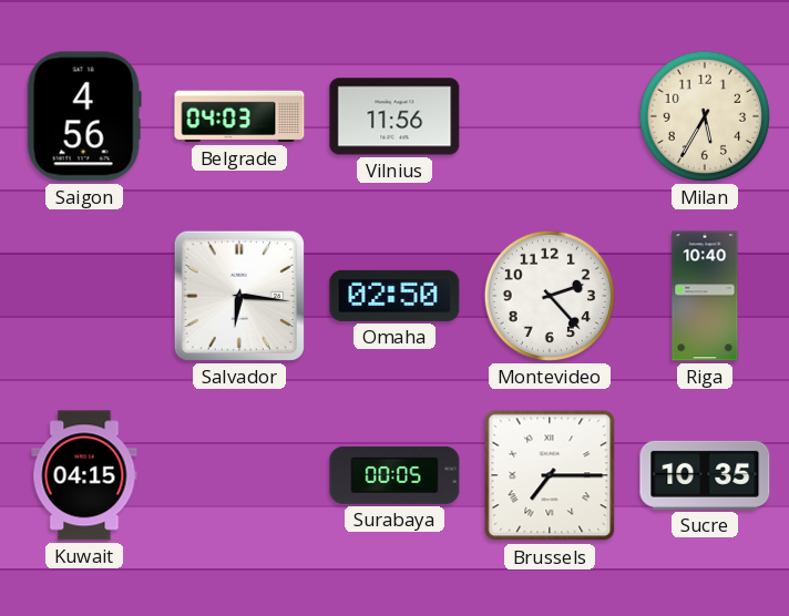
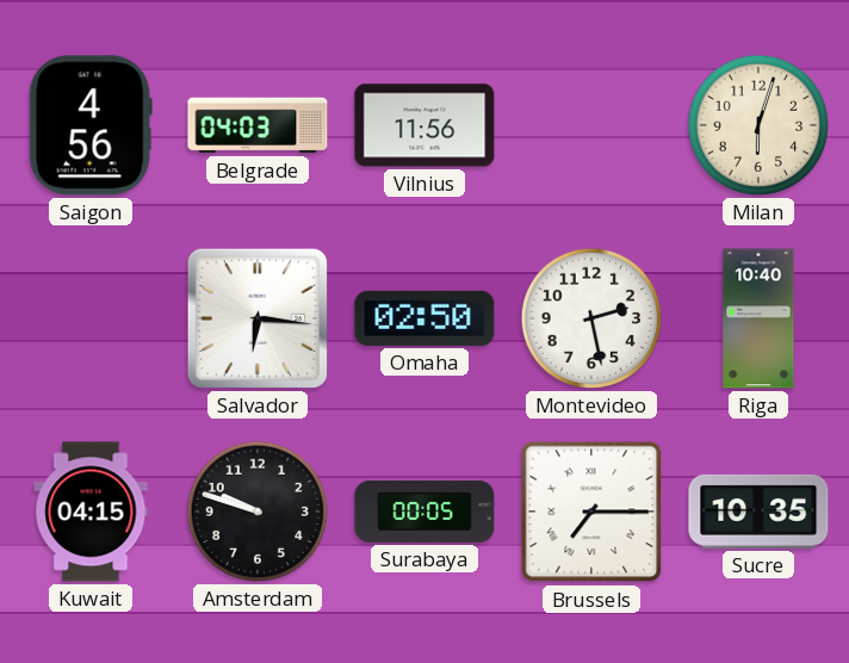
Milan: 5:35 -> 6:03
Montevideo: 2:23 -> 2:28
Amsterdam: none -> 9:48
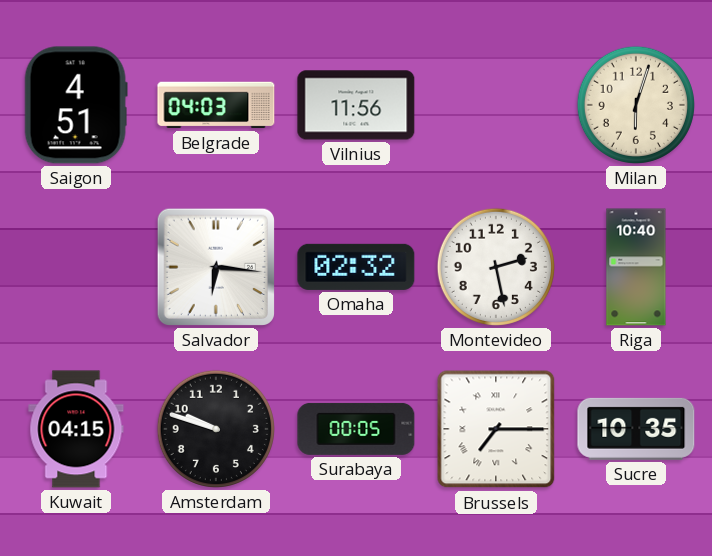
Saigon: 4:56 -> 4:51
Omaha: 02:50 -> 02:32
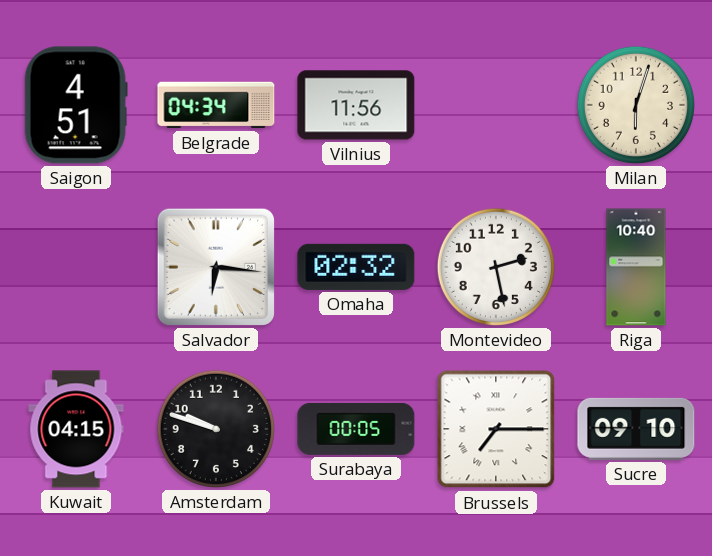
Belgrade: 04:03 -> 04:34
Sucre: 10:35 -> 09:10
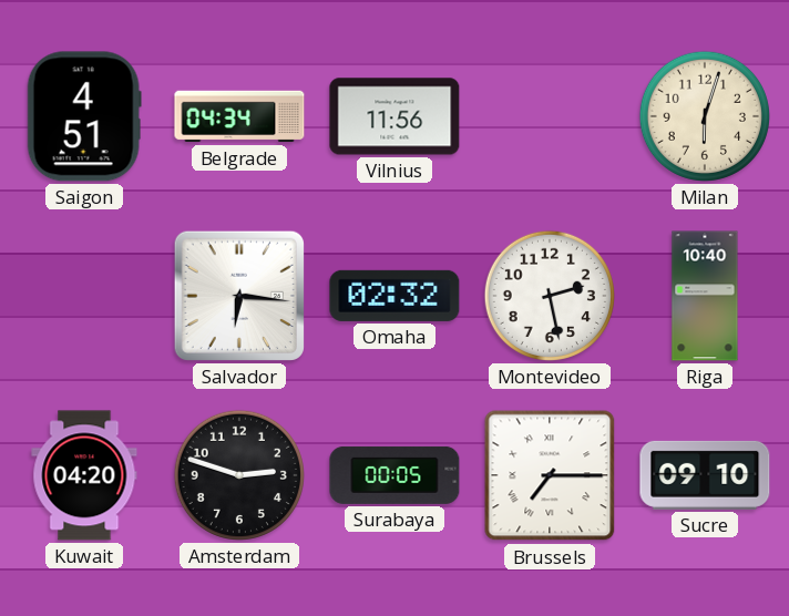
Kuwait: 04:15 -> 04:20
Amsterdam: 9:48 -> 2:48
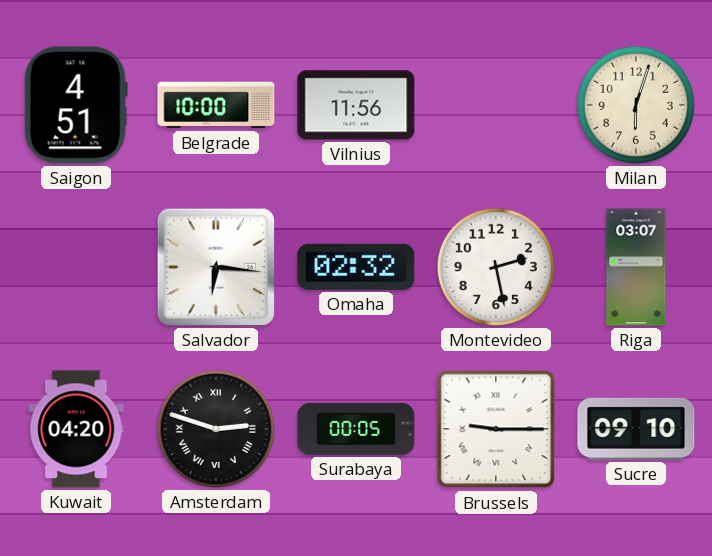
Belgrade: 04:34 -> 10:00
Riga: 10:40 -> 03:07
Amsterdam numerals: Arabic -> Roman
Brussels: 7:15 -> 9:15
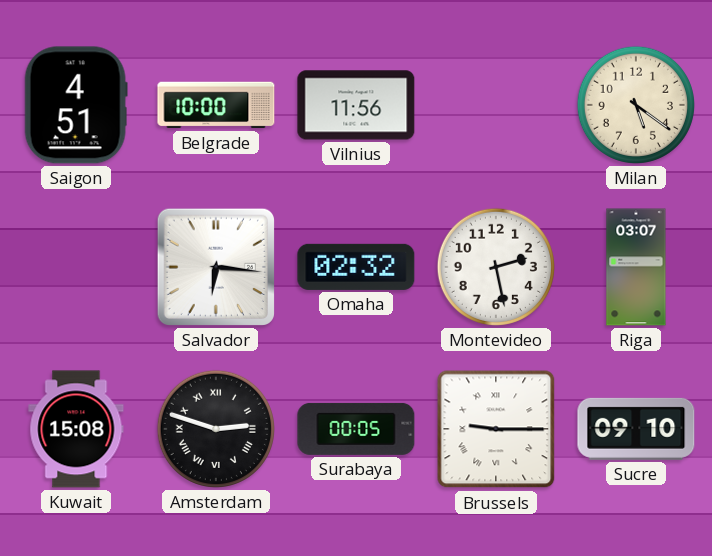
Milan: 6:03 -> 5:21
Kuwait: 04:20 -> 15:08
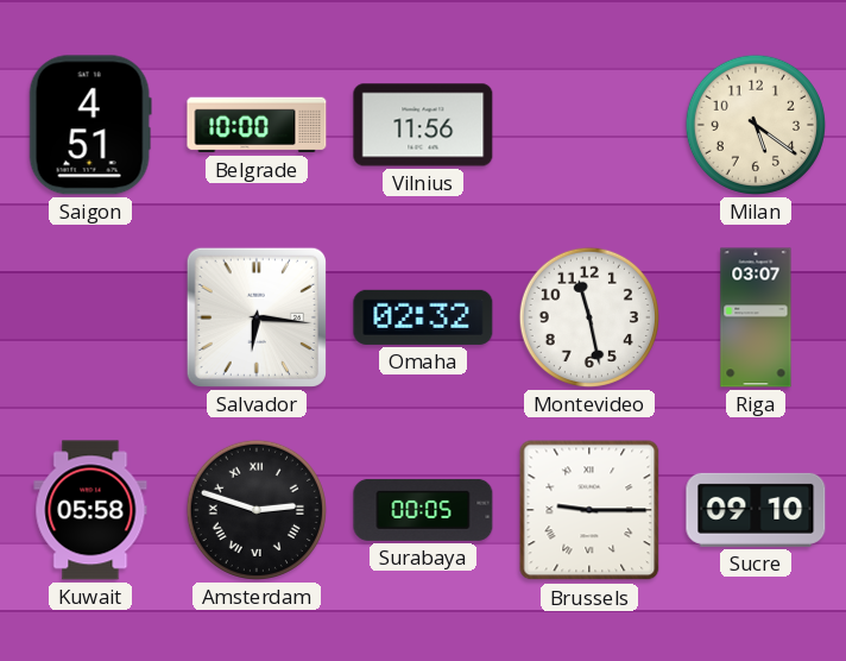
Montevideo: 2:28 -> 11:28
Kuwait: 15:08 -> 05:58
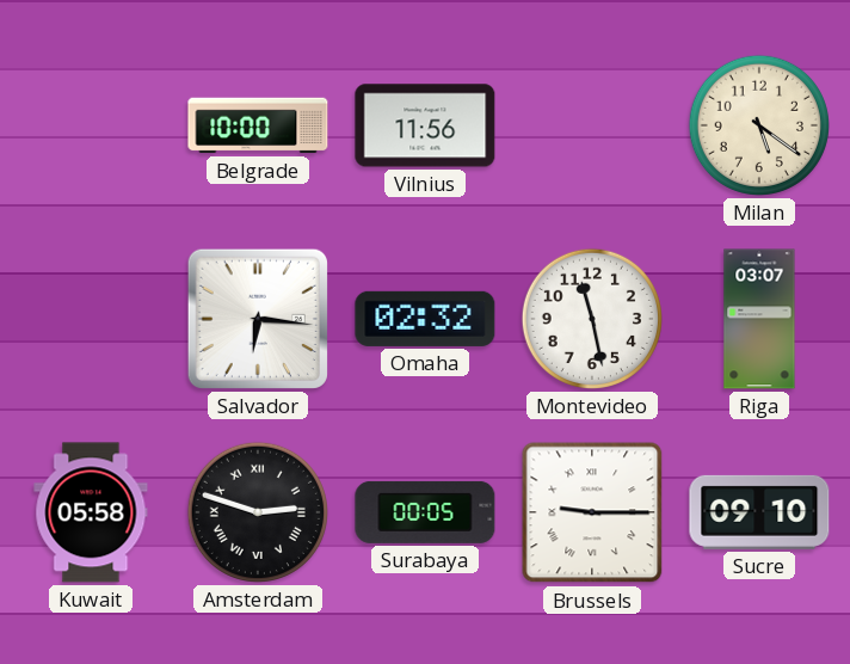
Saigon: 4:51 -> none
